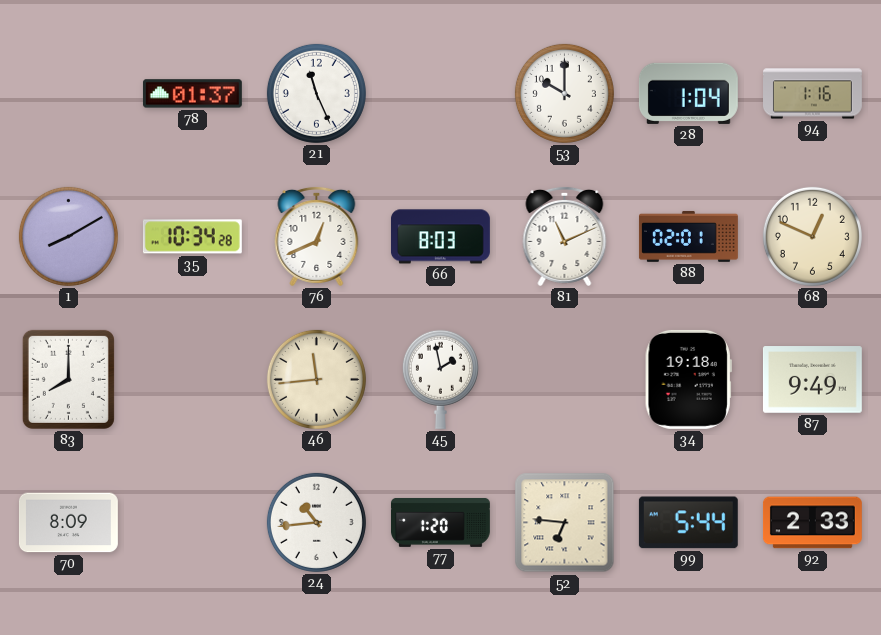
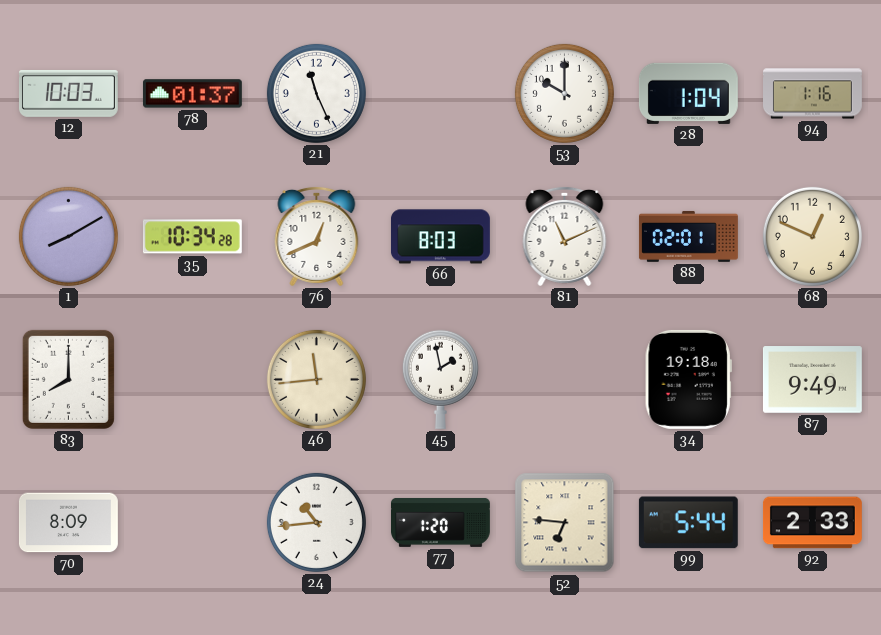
12: none -> 10:03
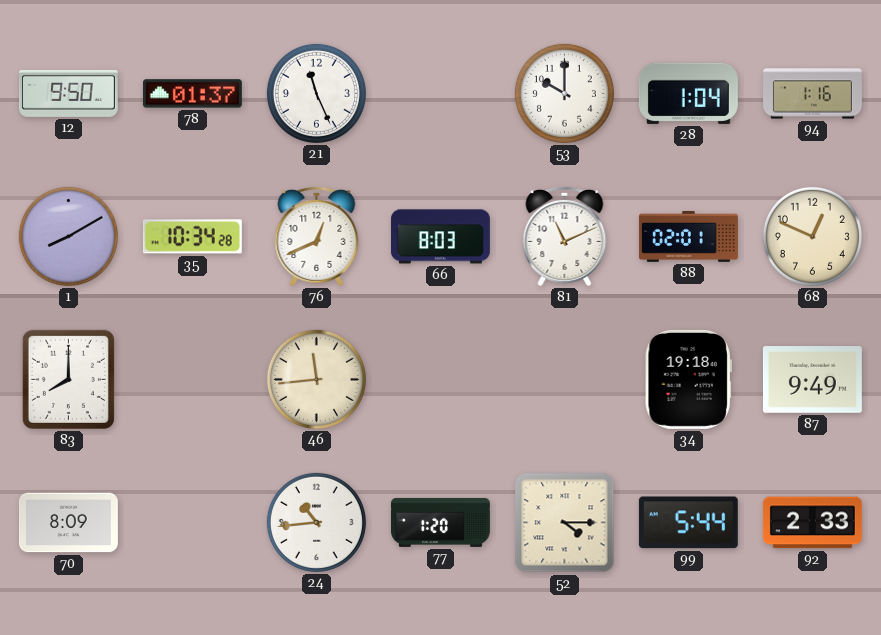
12: 10:03 -> 9:50
45: 1:58 -> none
52: 6:46 -> 4:15
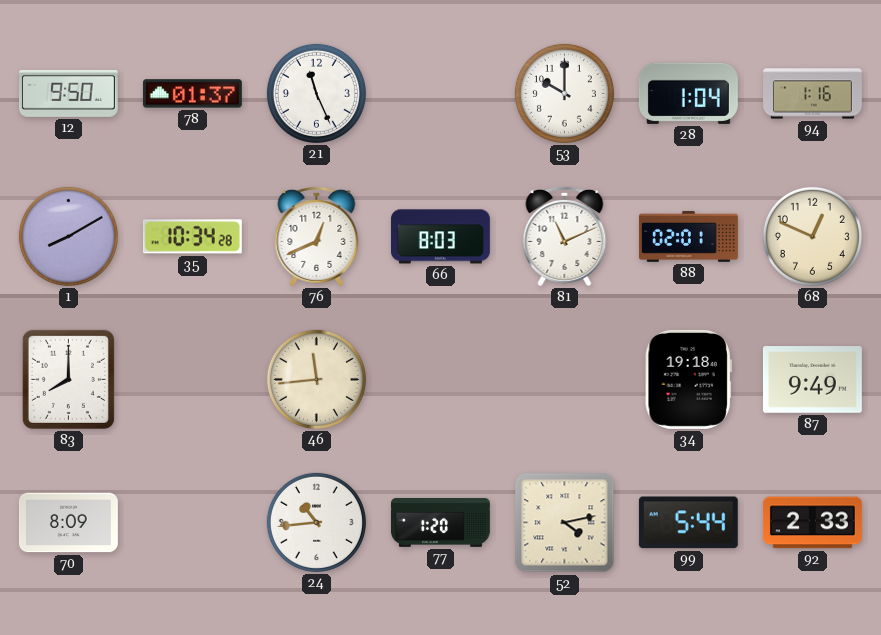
52: 4:15 -> 4:13
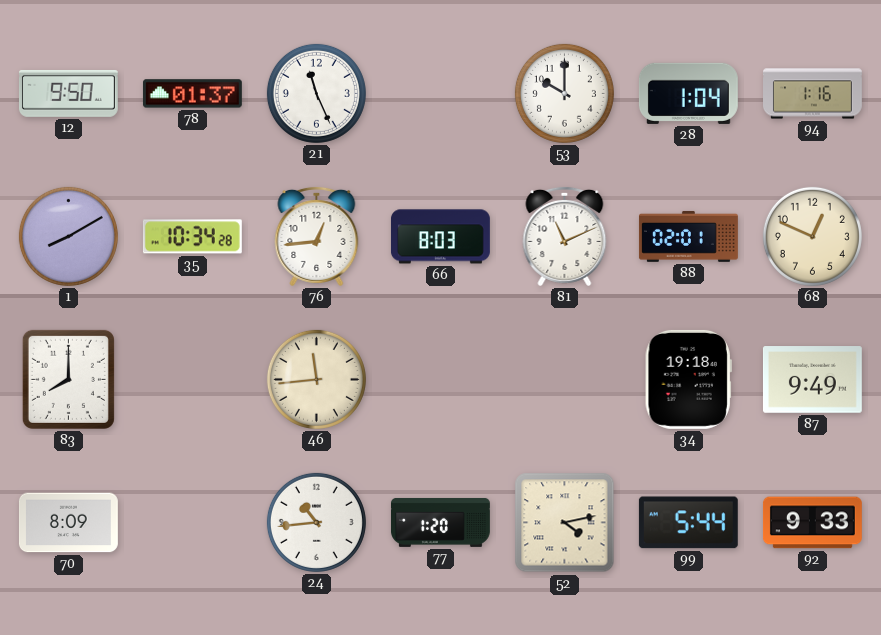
76: 12:41 -> 12:44
92: 2:33 -> 9:33
